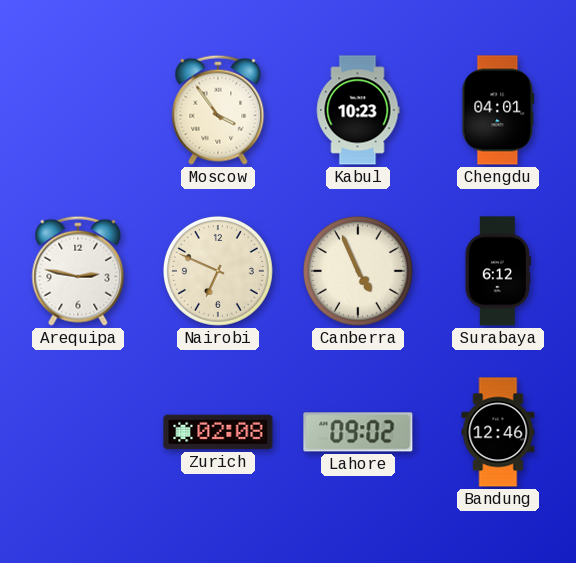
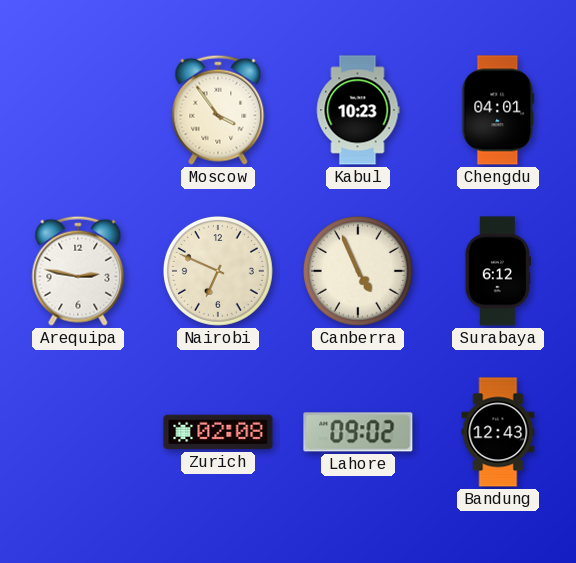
Bandung: 12:46 -> 12:43
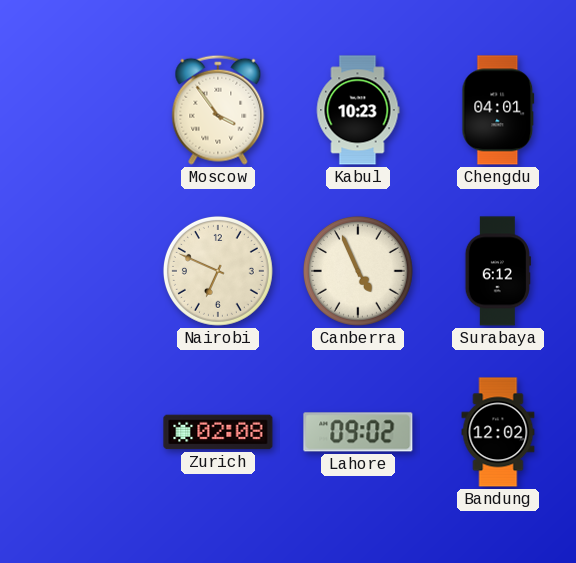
Arequipa: 2:47 -> none
Bandung: 12:43 -> 12:02
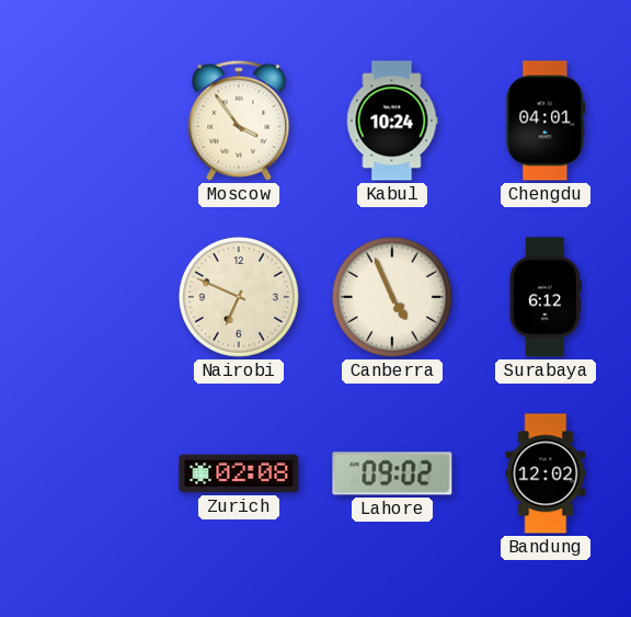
Kabul: 10:23 -> 10:24
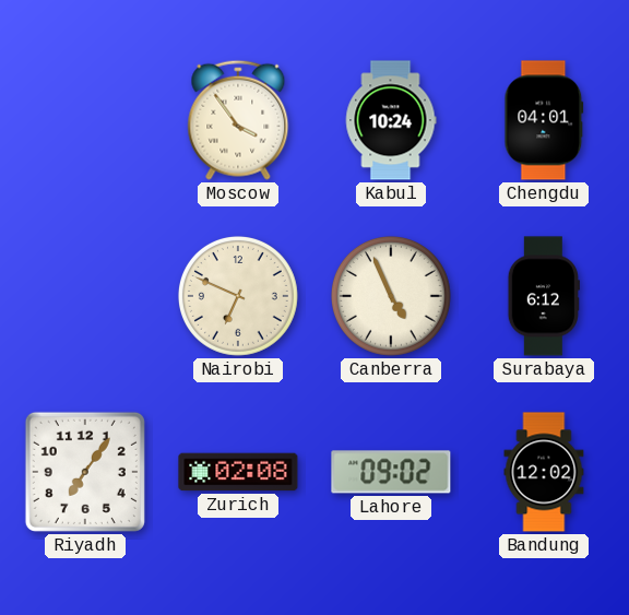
Riyadh: none -> 7:06
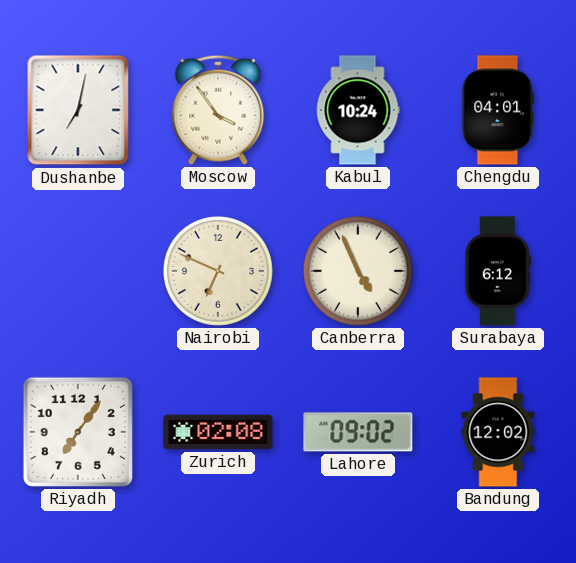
Dushanbe: none -> 7:02
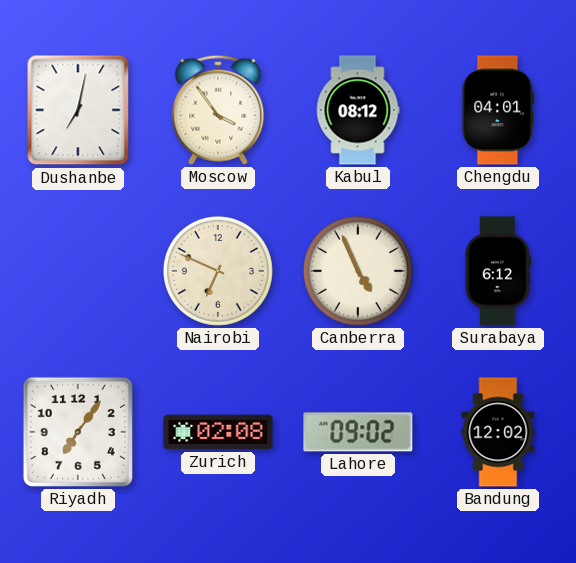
Kabul: 10:24 -> 08:12
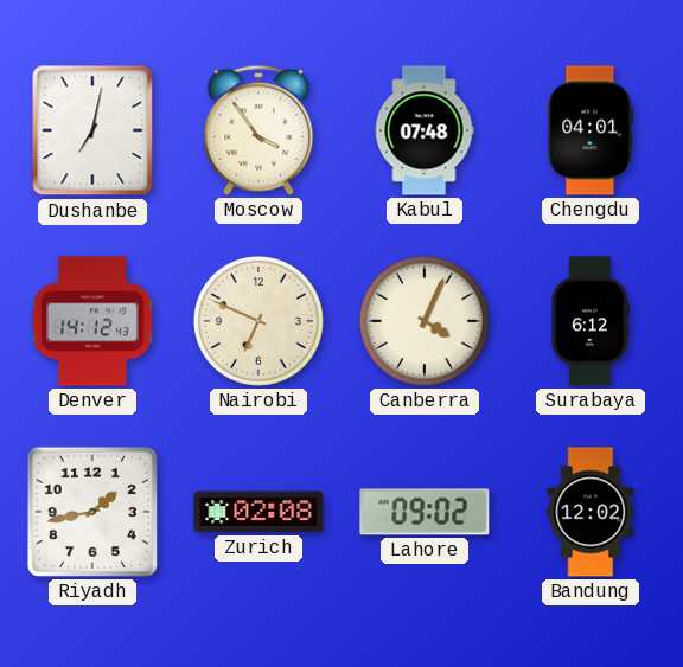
Kabul: 08:12 -> 07:48
Denver: none -> 14:12
Canberra: 4:56 -> 4:04
Riyadh: 7:06 -> 1:43
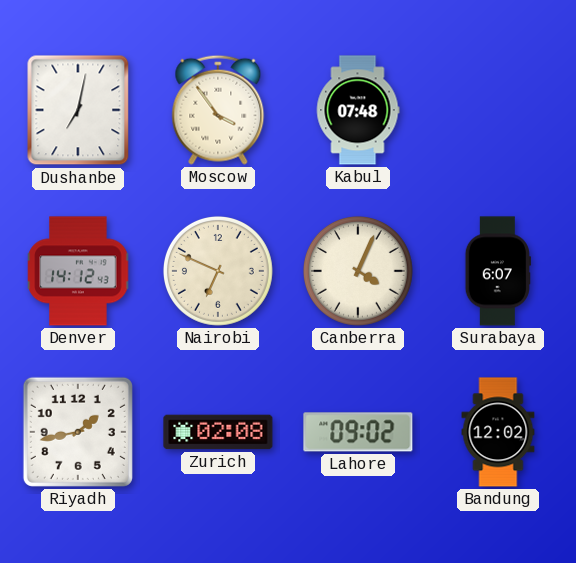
Chengdu: 04:01 -> none
Surabaya: 6:12 -> 6:07
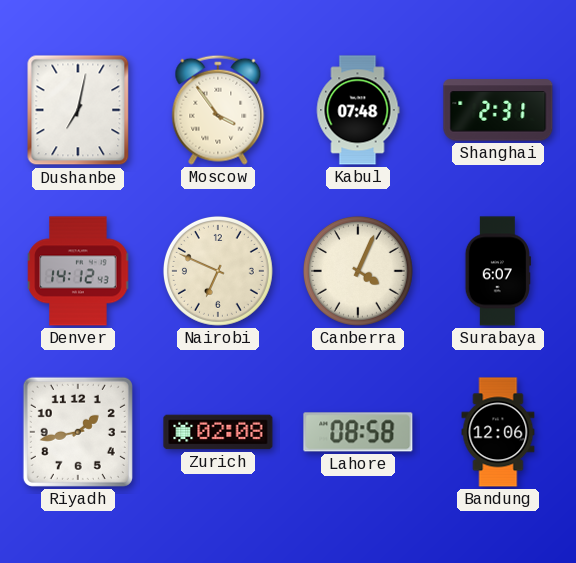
Shanghai: none -> 2:31
Lahore: 09:02 -> 08:58
Bandung: 12:02 -> 12:06
